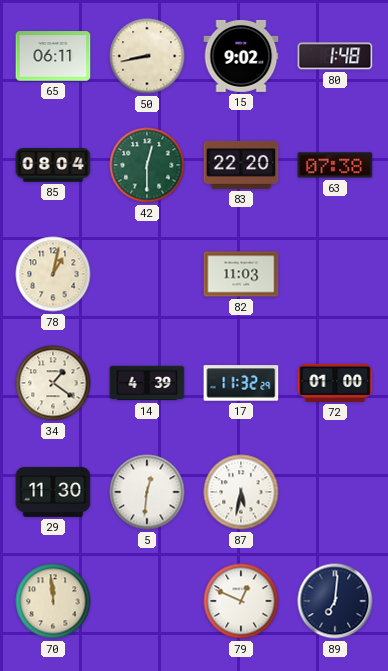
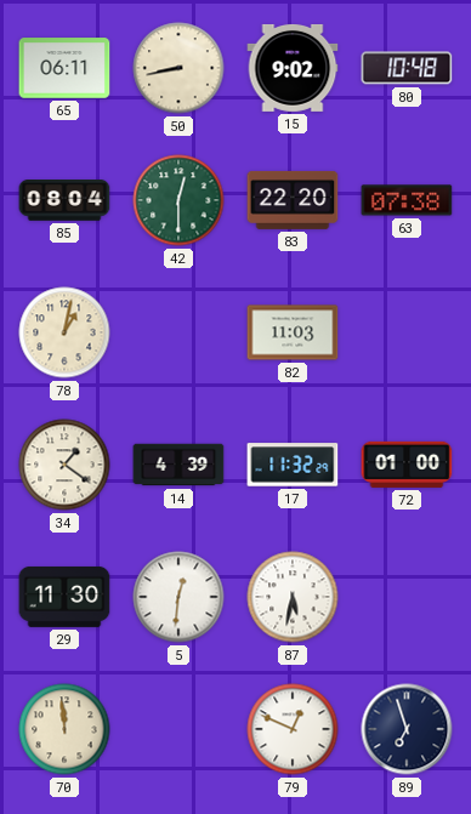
80: 1:48 -> 10:48
89: 7:01 -> 6:57
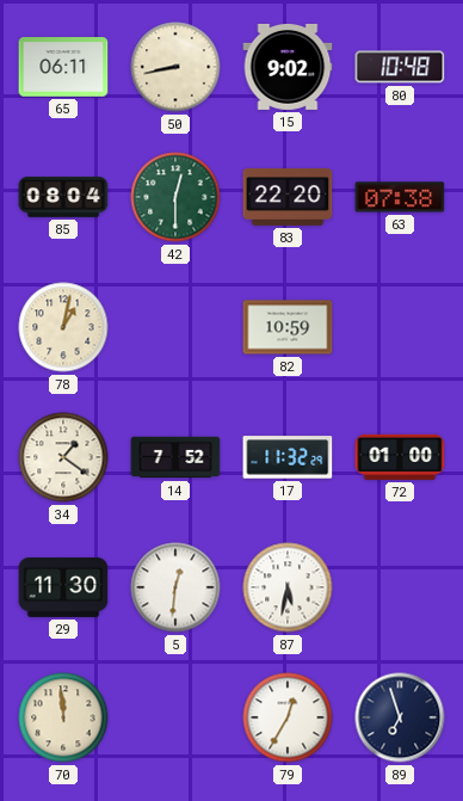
82: 11:03 -> 10:59
14: 4:39 -> 7:52
79: 12:49 -> 12:35
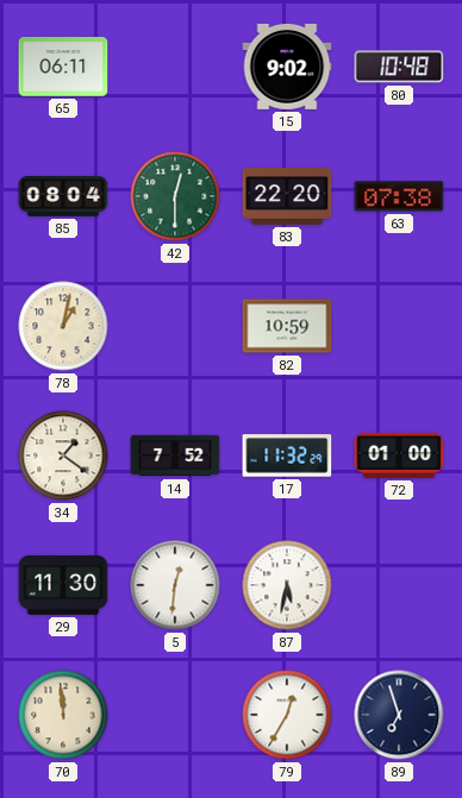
50: 8:43 -> none
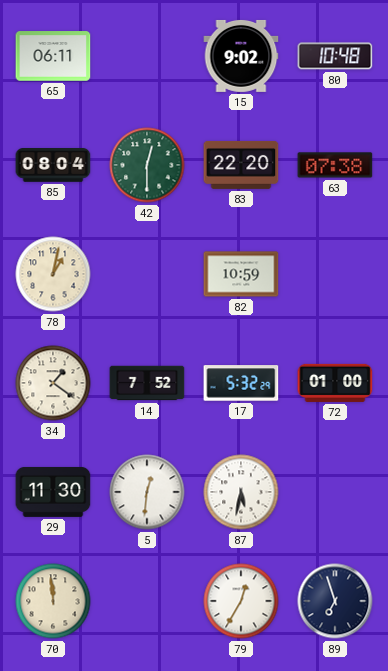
17: 11:32 -> 5:32
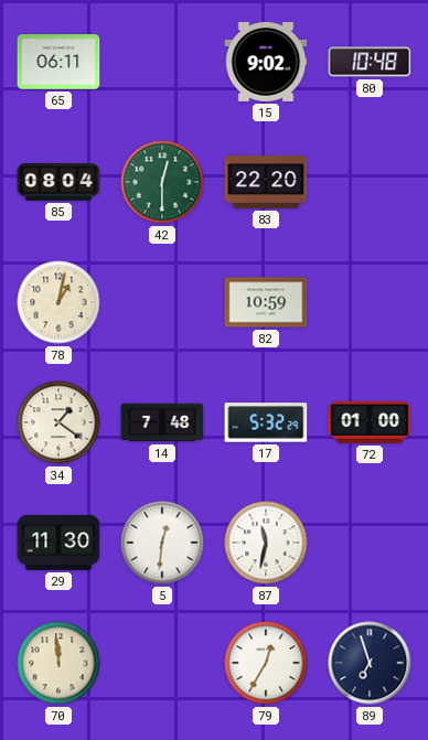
63: 07:38 -> none
14: 7:52 -> 7:48
87: 5:32 -> 11:32
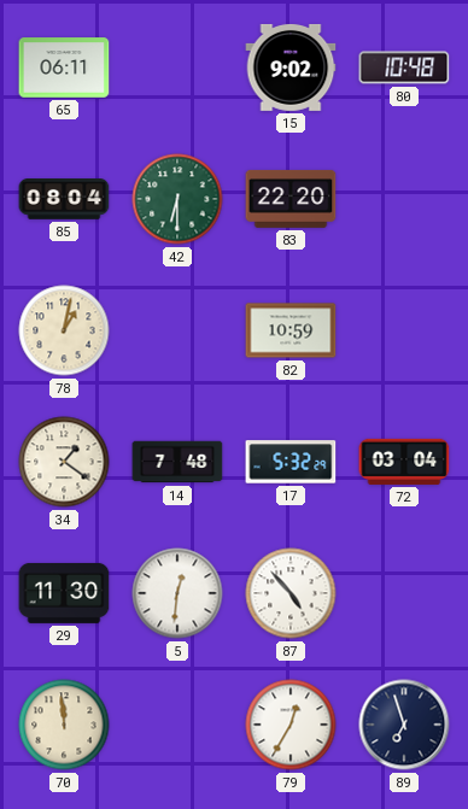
42: 12:30 -> 6:30
72: 01:00 -> 03:04
87: 11:32 -> 4:53
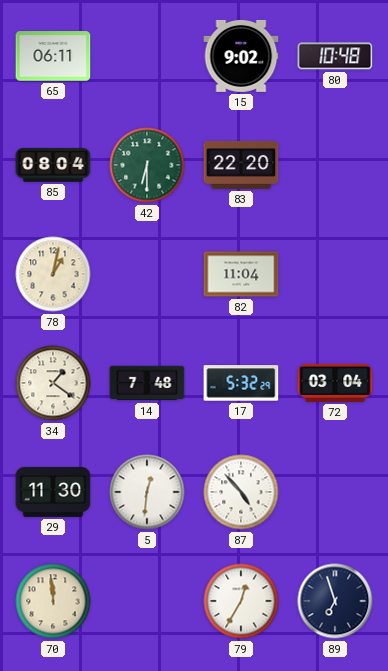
82: 10:59 -> 11:04
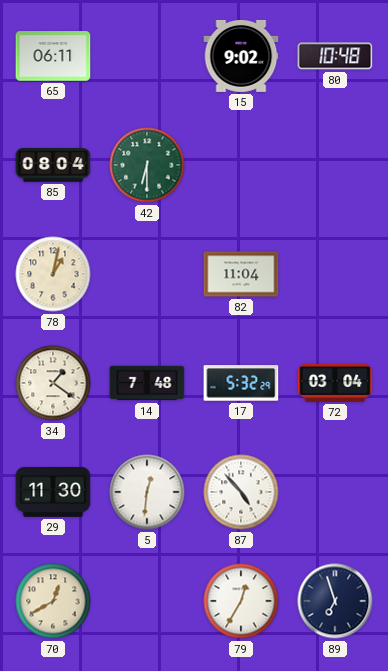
83: 22:20 -> none
70: 11:59 -> 12:40
